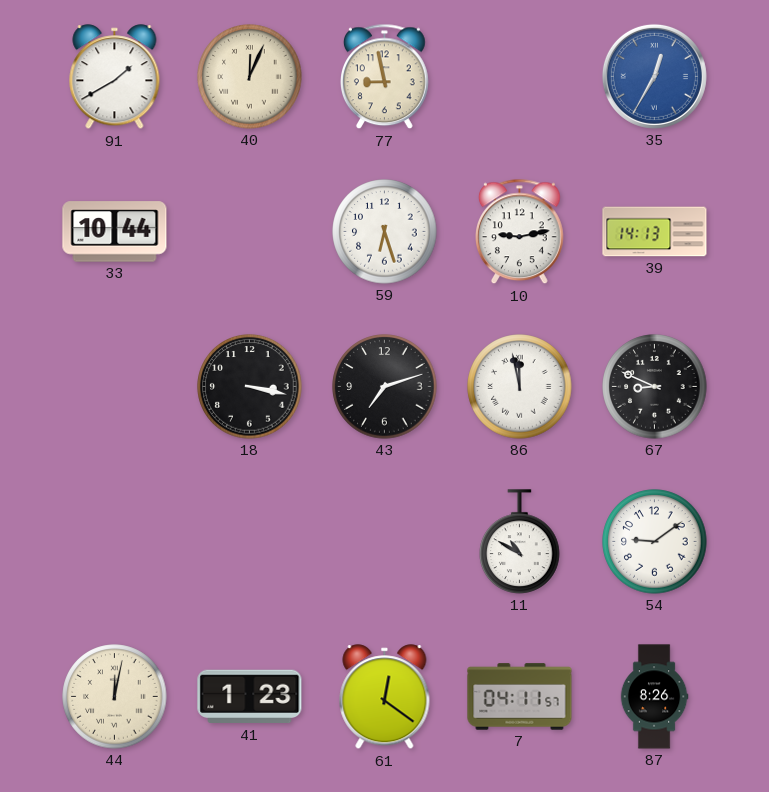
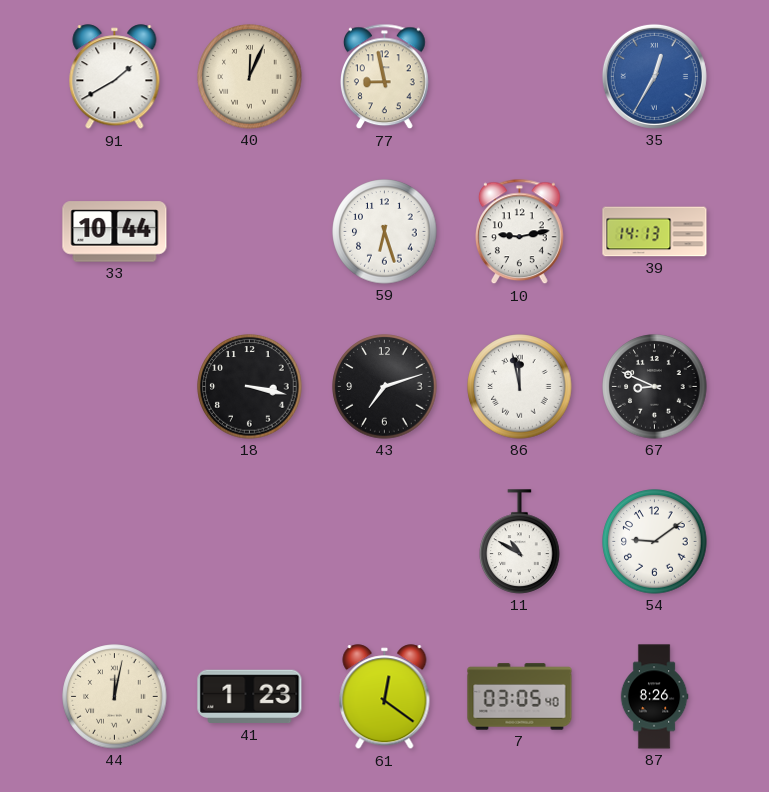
7: 04:11 -> 03:05
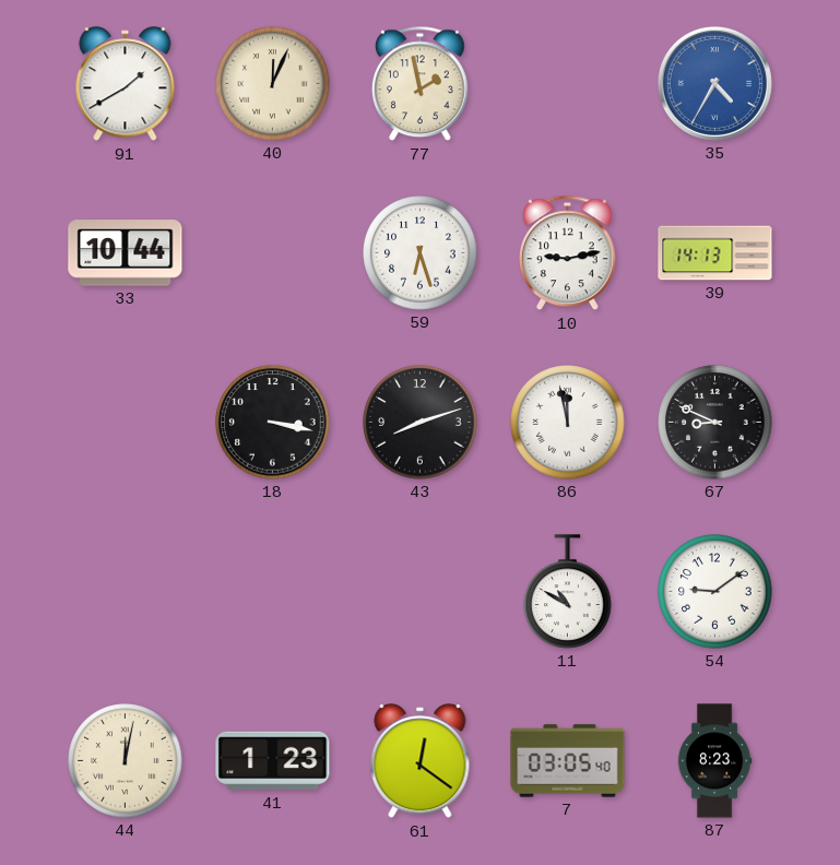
77: 8:58 -> 1:58
35: 12:35 -> 4:35
43: 7:12 -> 8:12
87: 8:26 -> 8:23
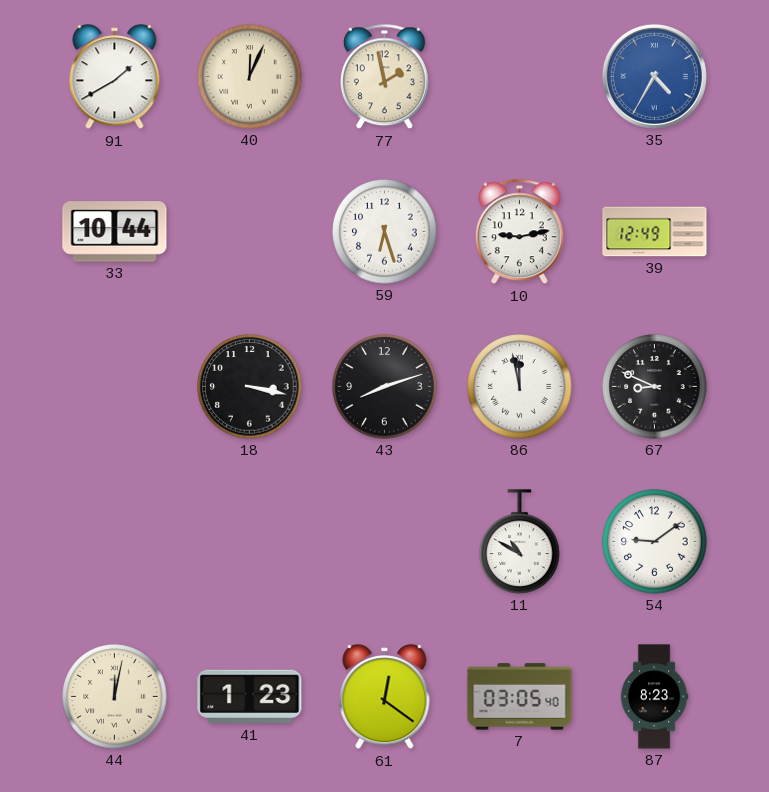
39: 14:13 -> 12:49
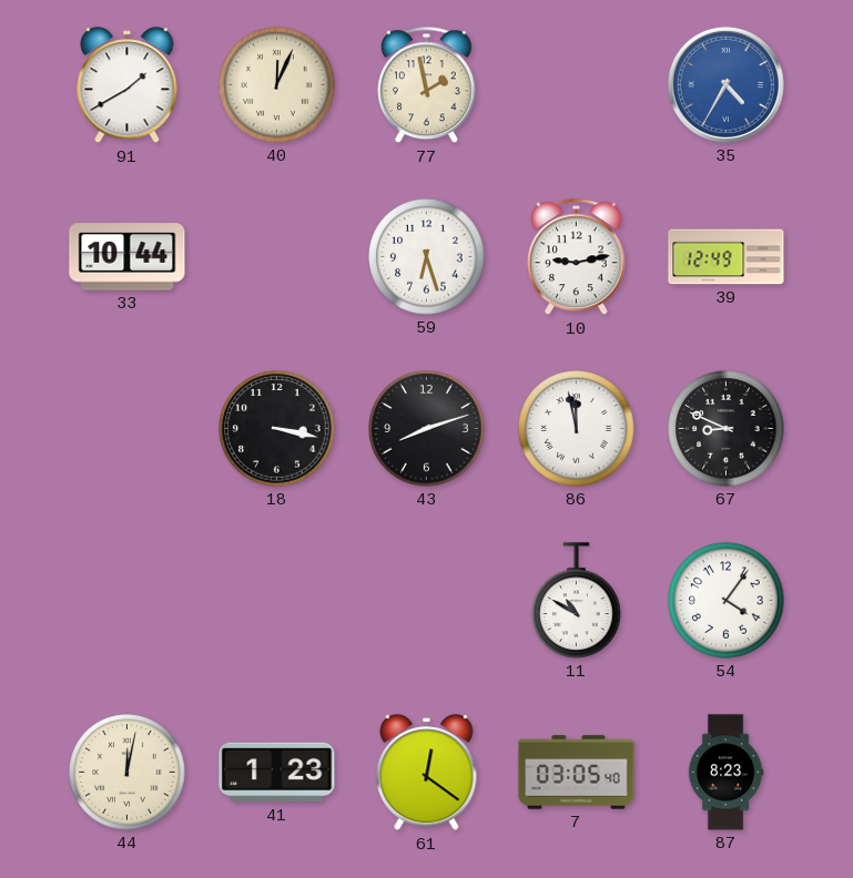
54: 9:09 -> 4:06
